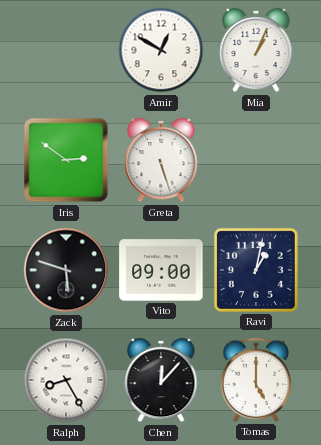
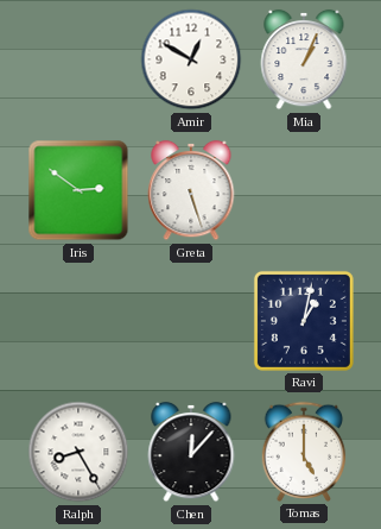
Zack: 5:48 -> none
Vito: 09:00 -> none
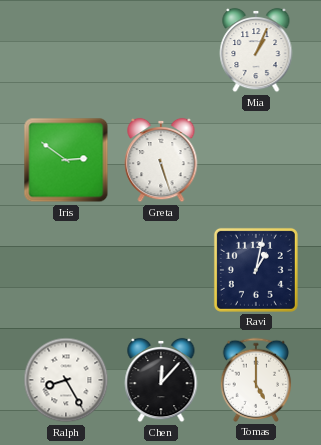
Amir: 12:50 -> none
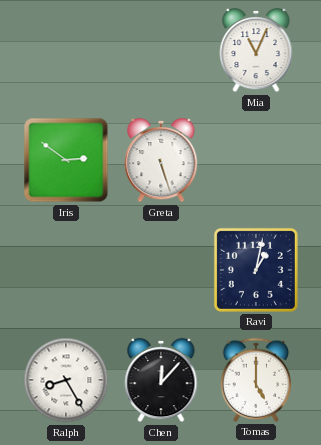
Mia: 1:04 -> 11:04
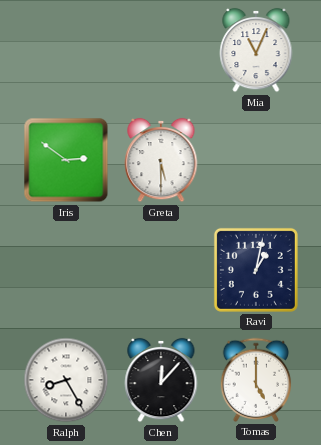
Greta: 5:27 -> 5:30
